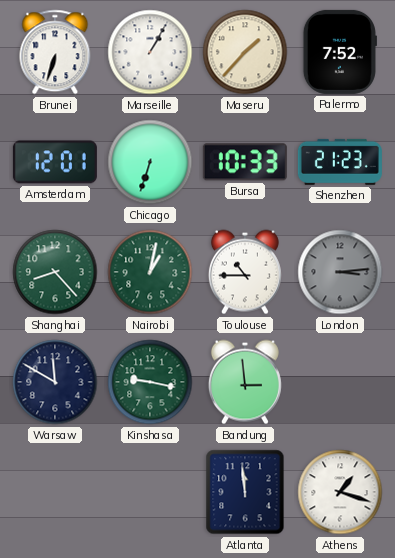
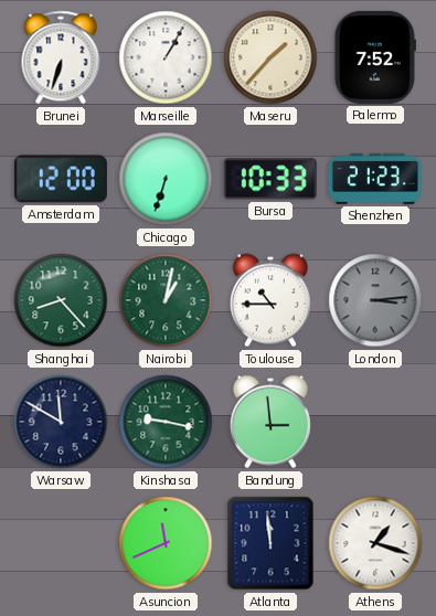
Amsterdam: 12:01 -> 12:00
Asuncion: none -> 11:41
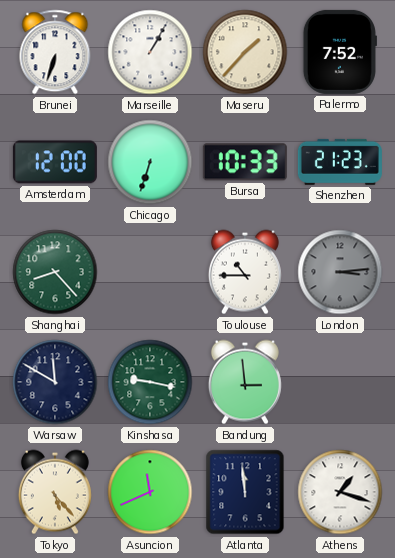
Nairobi: 1:02 -> none
Tokyo: none -> 5:23
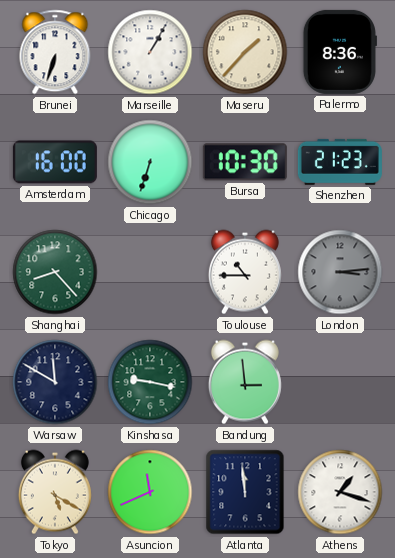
Palermo: 7:52 -> 8:36
Amsterdam: 12:00 -> 16:00
Bursa: 10:33 -> 10:30
Tokyo: 5:23 -> 5:20
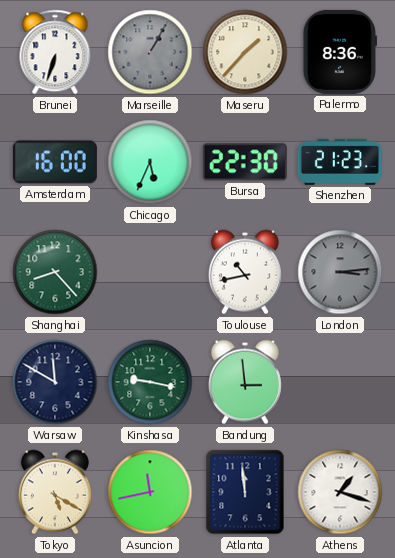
Marseille dial: white -> grey
Chicago: 6:33 -> 5:34
Bursa: 10:30 -> 22:30
Toulouse: 10:45 -> 10:43
Asuncion: 11:41 -> 11:43
